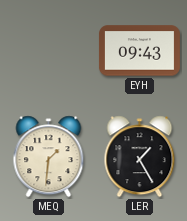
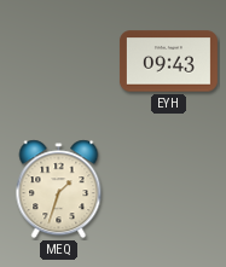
MEQ: 1:31 -> 1:33
LER: 1:25 -> none
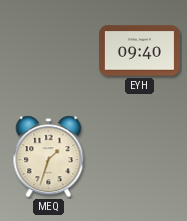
EYH: 09:43 -> 09:40
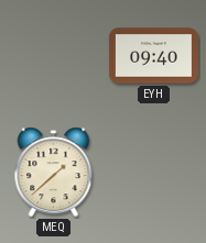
MEQ: 1:33 -> 1:38
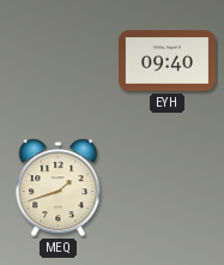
MEQ: 1:38 -> 1:42
